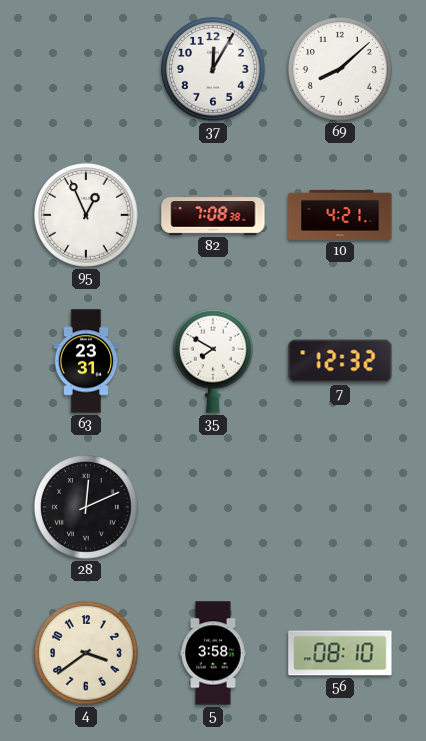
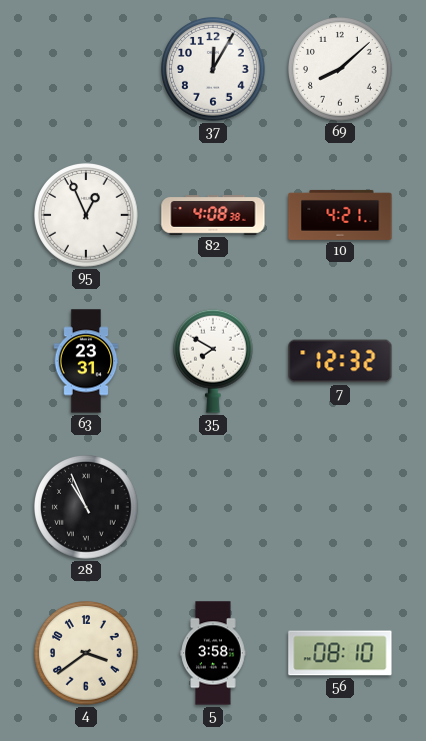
82: 7:08 -> 4:08
28: 12:11 -> 10:56
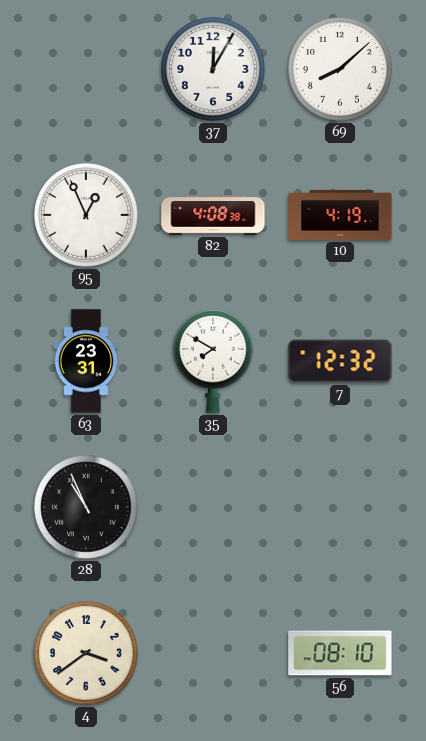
10: 4:21 -> 4:19
5: 3:58 -> none
